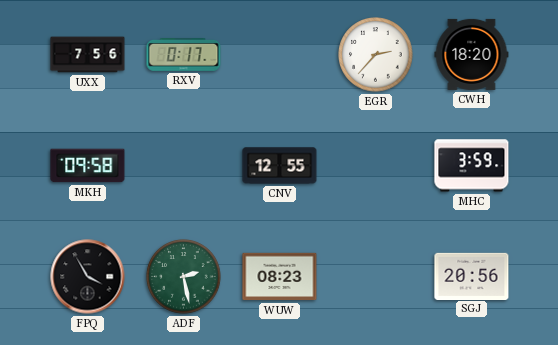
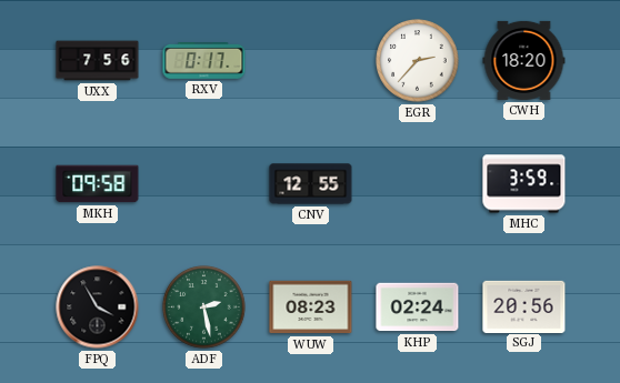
KHP: none -> 02:24
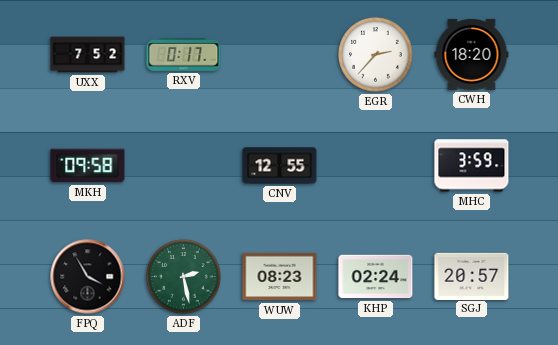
UXX: 7:56 -> 7:52
SGJ: 20:56 -> 20:57
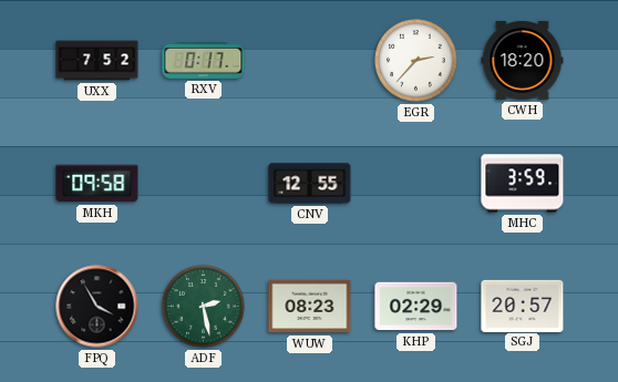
KHP: 02:24 -> 02:29
